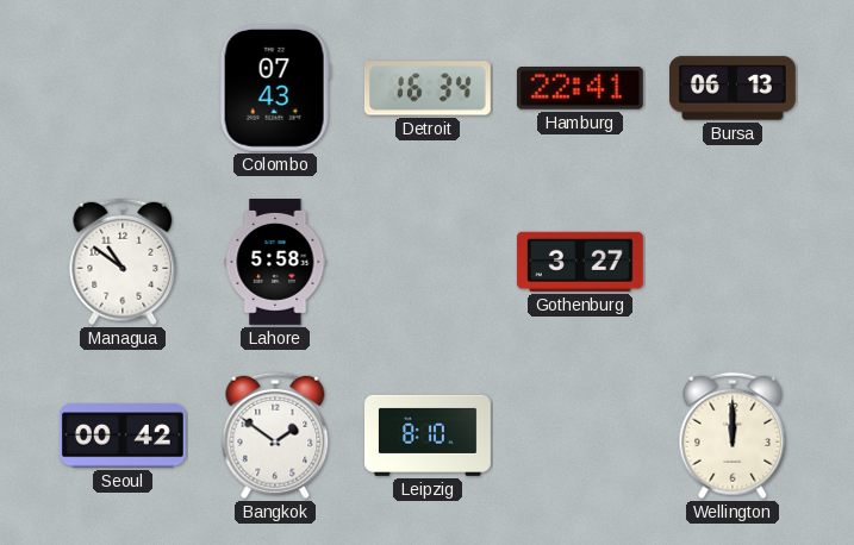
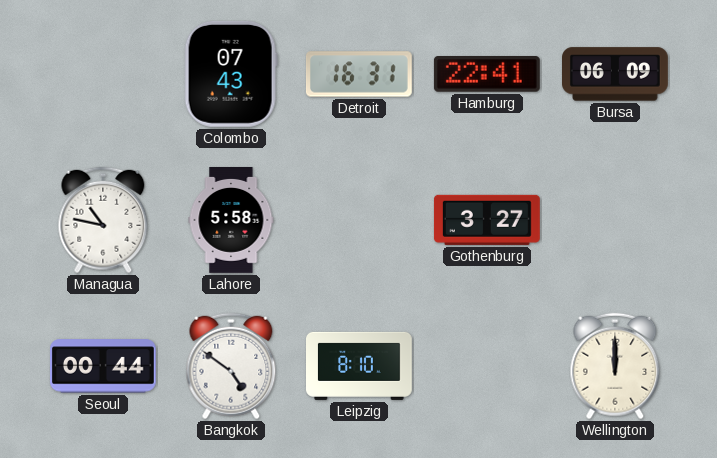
Detroit: 16:34 -> 16:31
Bursa: 06:13 -> 06:09
Managua: 10:51 -> 10:47
Seoul: 00:42 -> 00:44
Bangkok: 1:51 -> 4:51
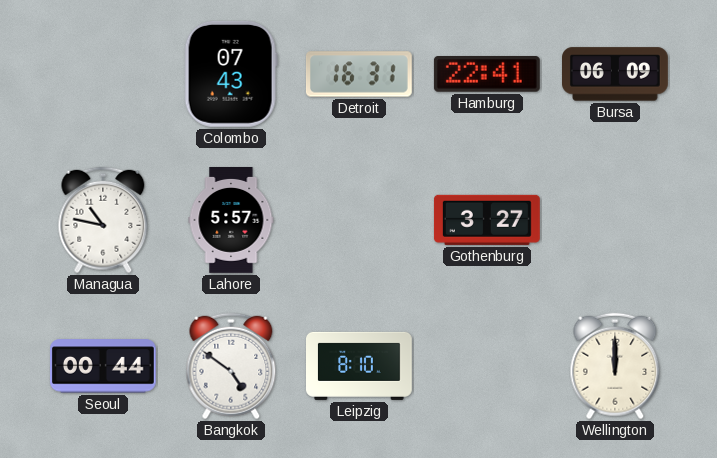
Lahore: 5:58 -> 5:57
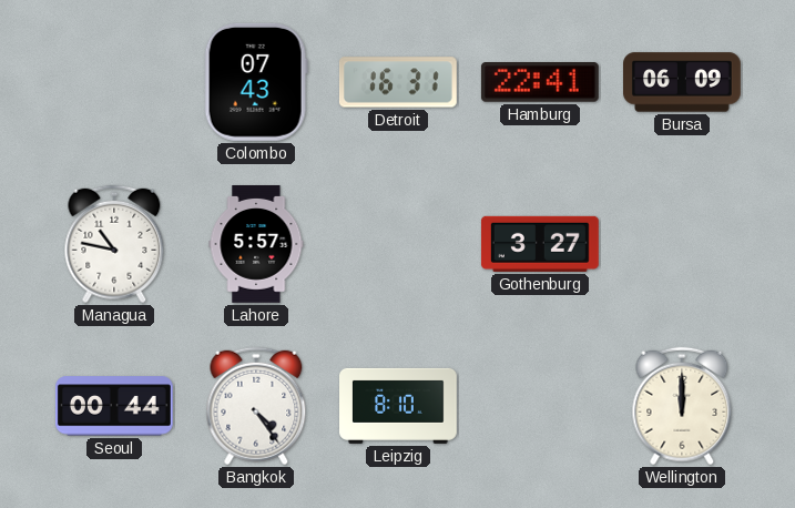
Bangkok: 4:51 -> 4:24
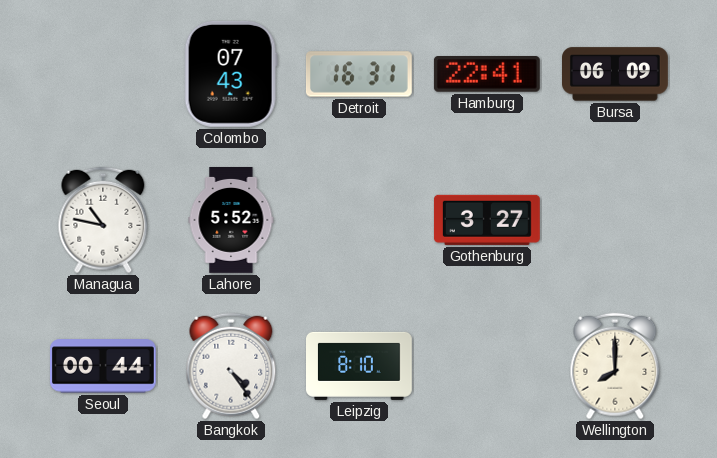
Lahore: 5:57 -> 5:52
Wellington: 12:00 -> 8:00
